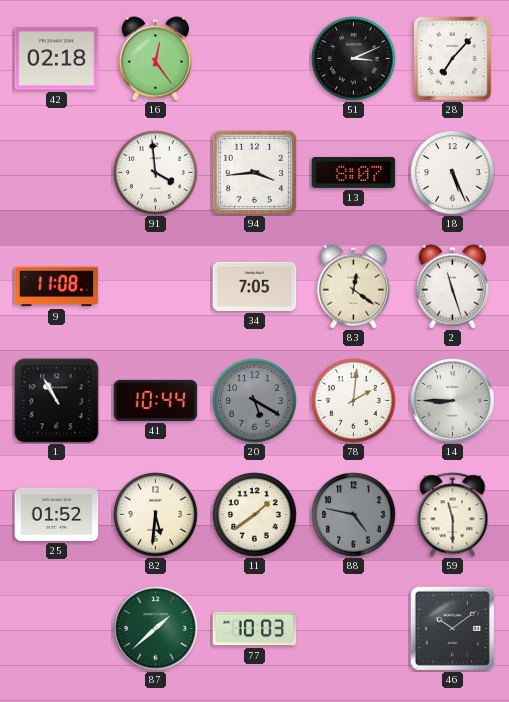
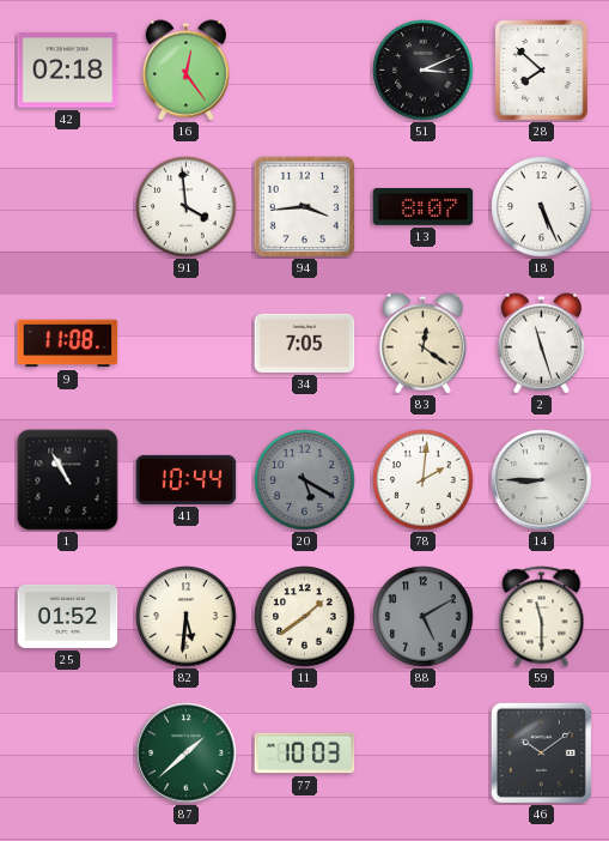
28: 7:07 -> 7:52
88: 4:47 -> 5:10
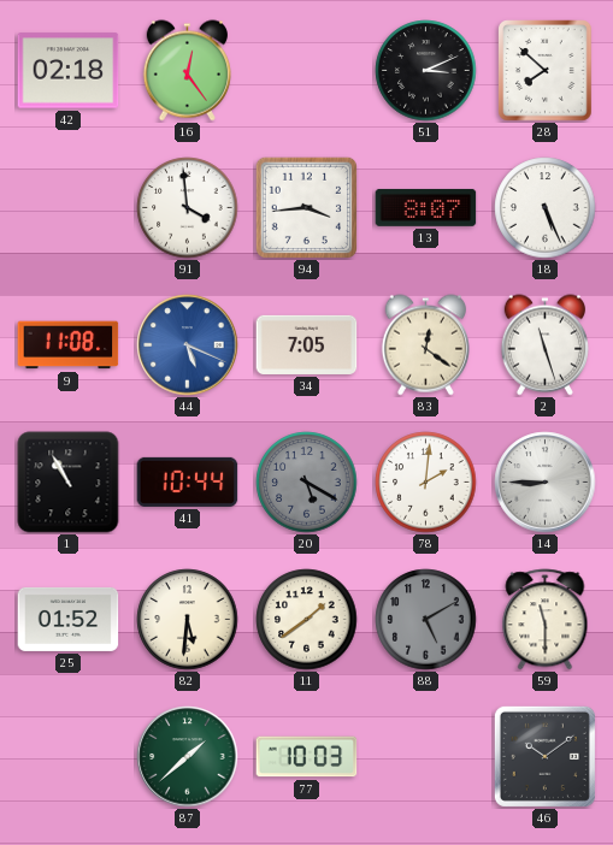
44: none -> 5:19
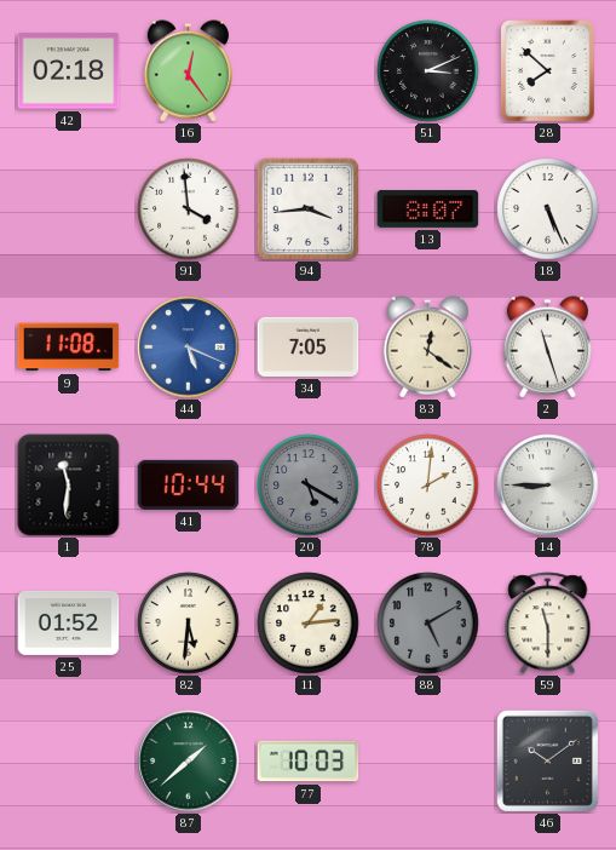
1: 10:55 -> 11:31
11: 1:39 -> 1:14
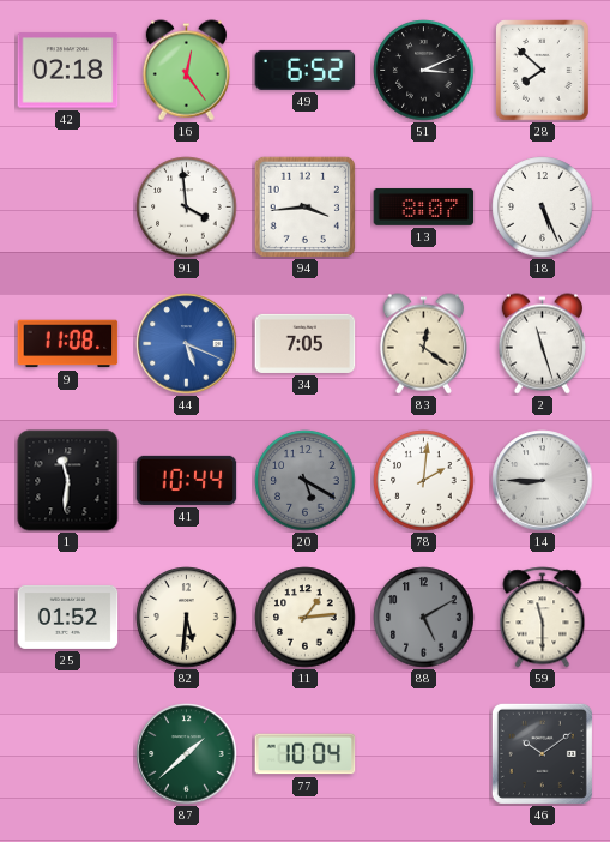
49: none -> 6:52
77: 10:03 -> 10:04
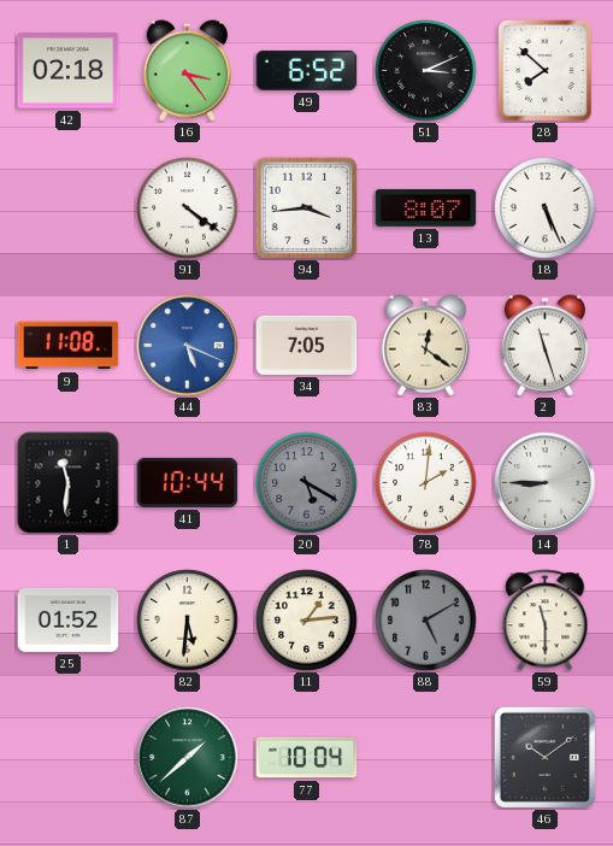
16: 12:24 -> 3:24
91: 3:59 -> 4:21
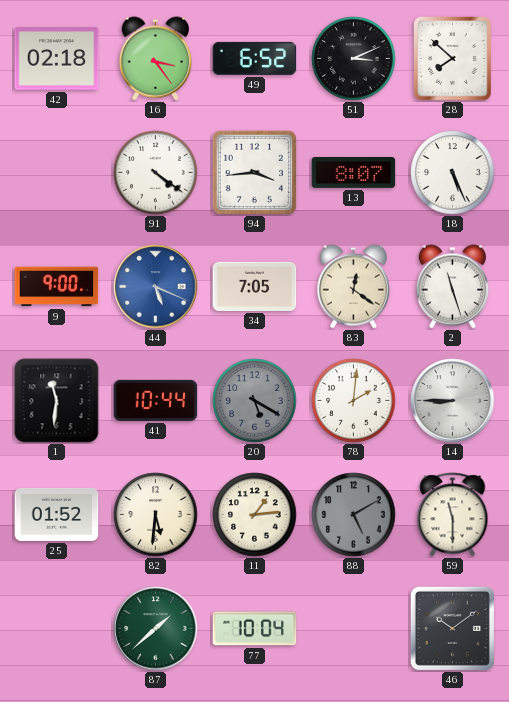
9: 11:08 -> 9:00
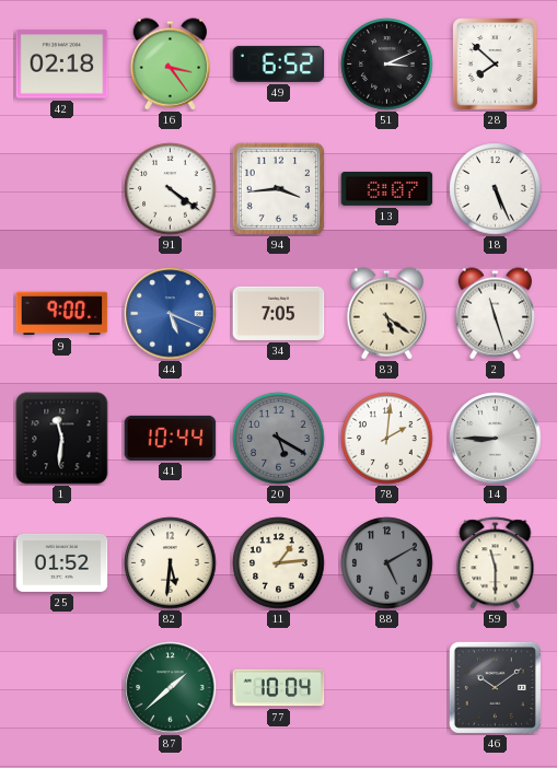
83: 12:21 -> 5:21
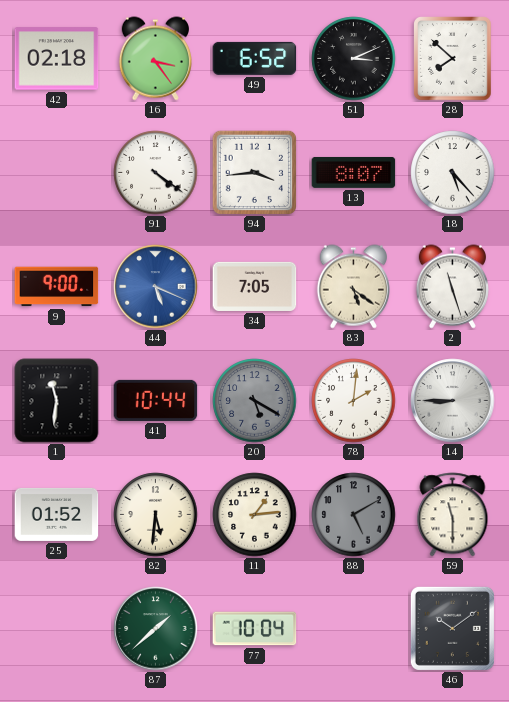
18: 5:26 -> 5:23
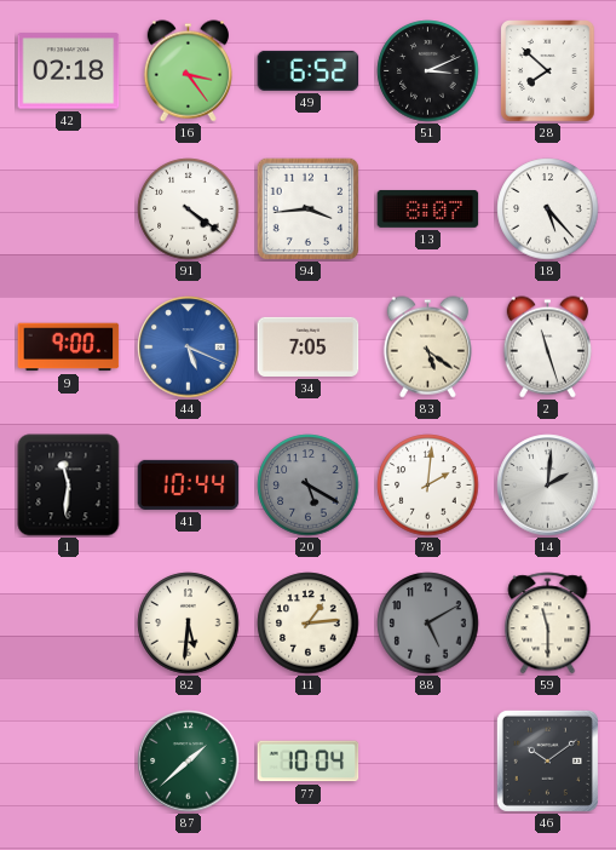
14: 8:45 -> 2:01
25: 01:52 -> none
